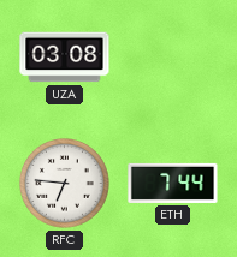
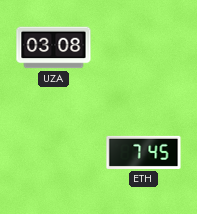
RFC: 6:46 -> none
ETH: 7:44 -> 7:45
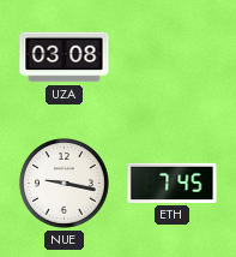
NUE: none -> 9:17
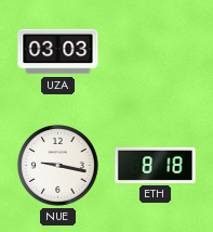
UZA: 03:08 -> 03:03
ETH: 7:45 -> 8:18
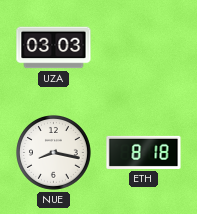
NUE: 9:17 -> 8:17
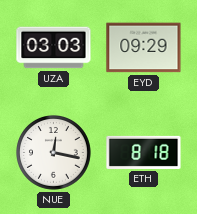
EYD: none -> 09:29
NUE: 8:17 -> 12:17
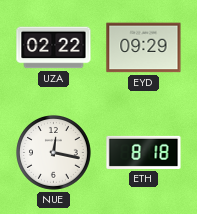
UZA: 03:03 -> 02:22
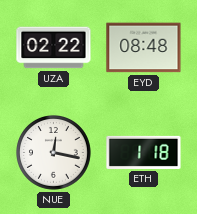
EYD: 09:29 -> 08:48
ETH: 8:18 -> 1:18
